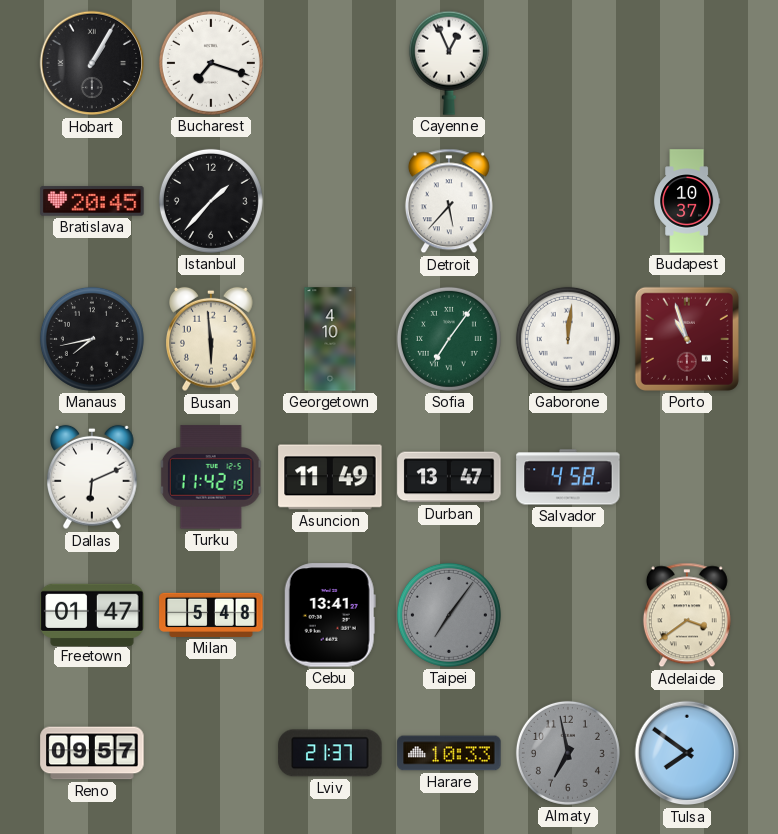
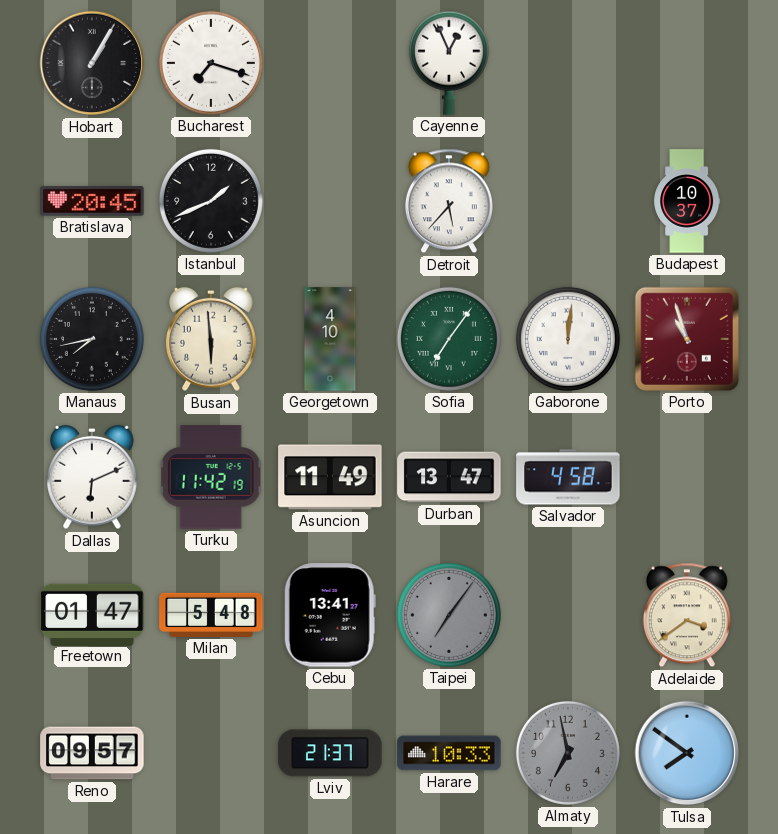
Istanbul: 1:37 -> 1:41
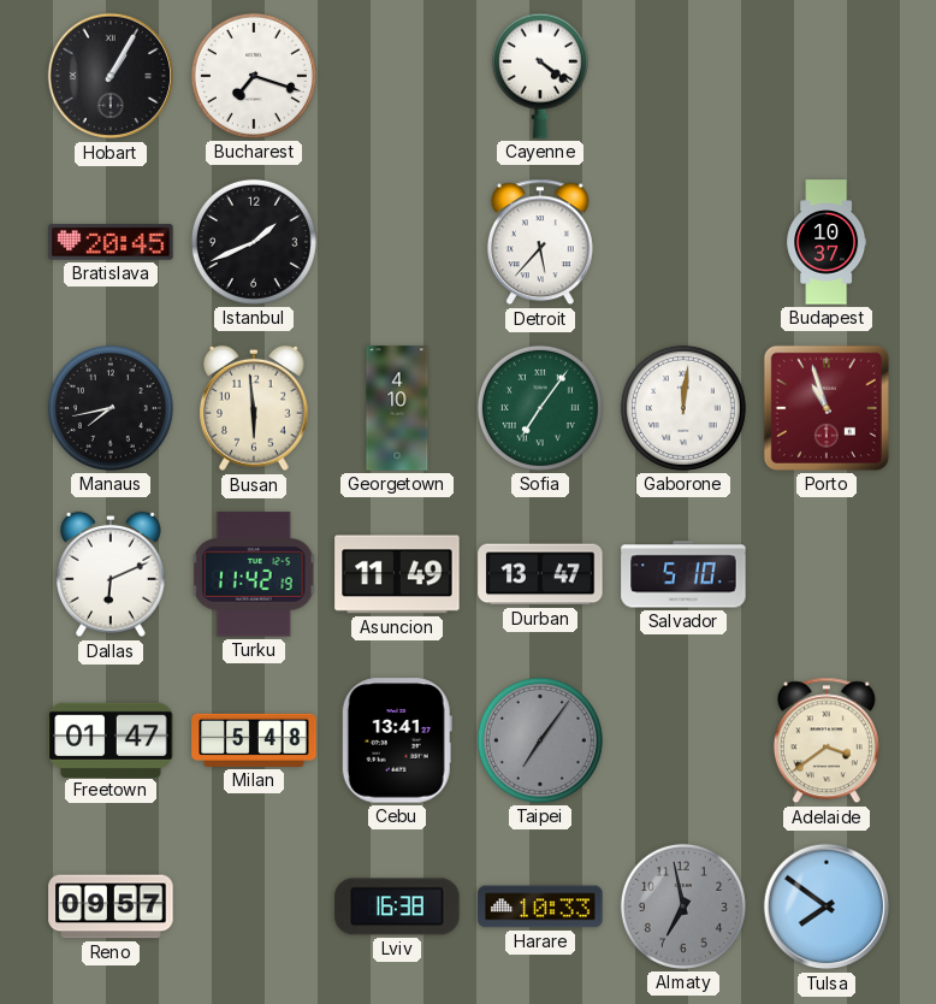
Cayenne: 12:56 -> 4:21
Salvador: 4:58 -> 5:10
Lviv: 21:37 -> 16:38
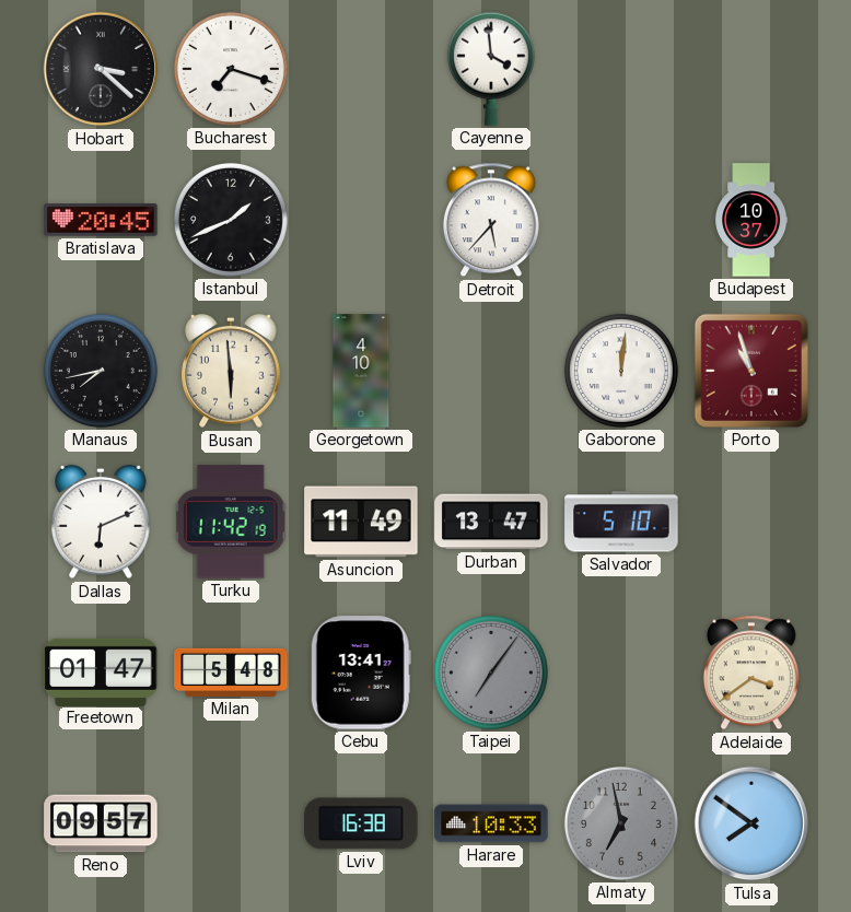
Hobart: 1:05 -> 3:22
Cayenne: 4:21 -> 3:59
Sofia: 7:06 -> none
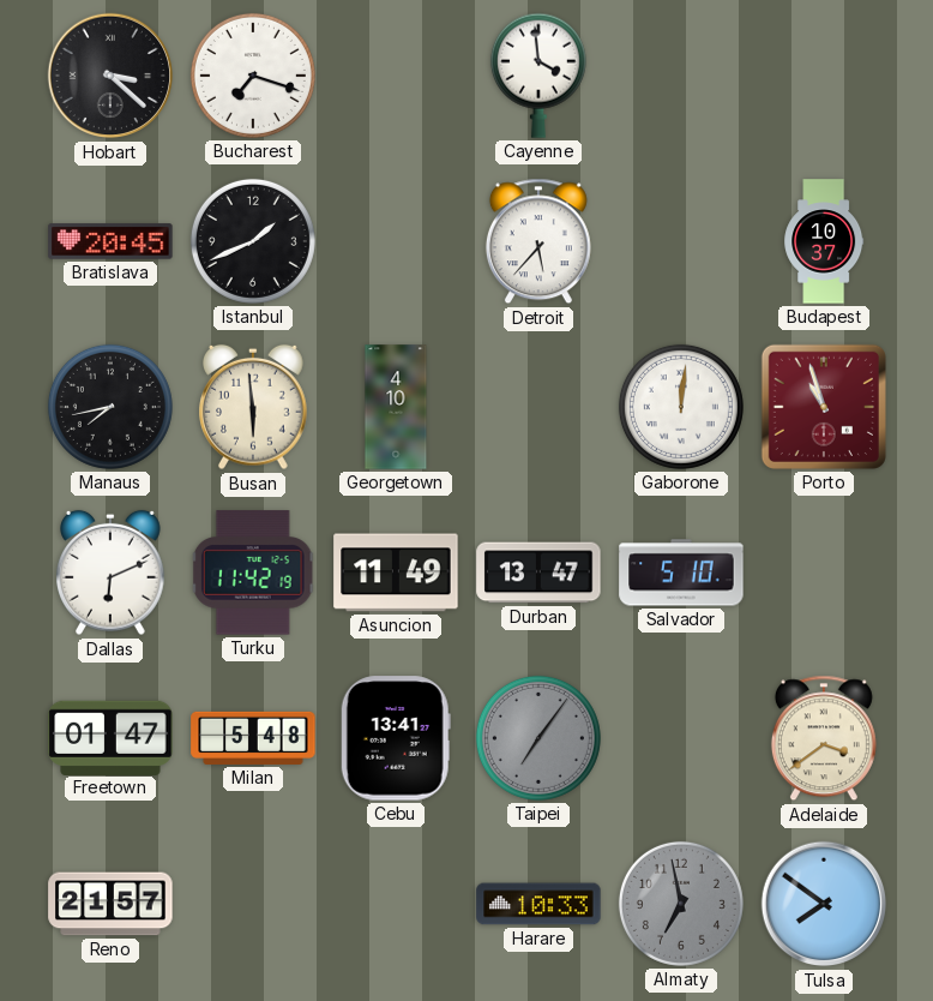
Reno: 09:57 -> 21:57
Lviv: 16:38 -> none
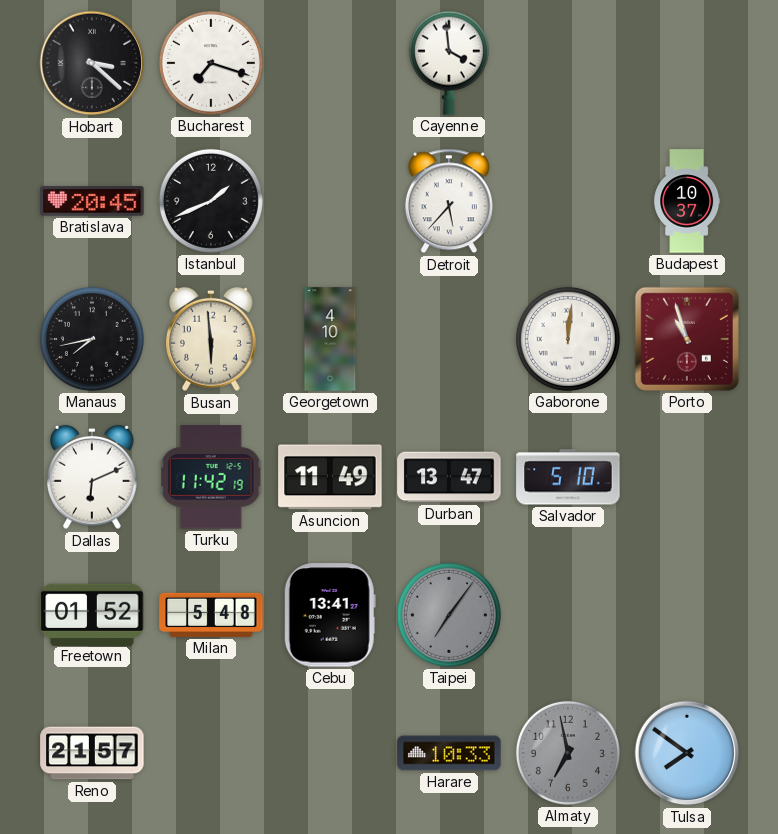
Freetown: 01:47 -> 01:52
Adelaide: 3:39 -> none
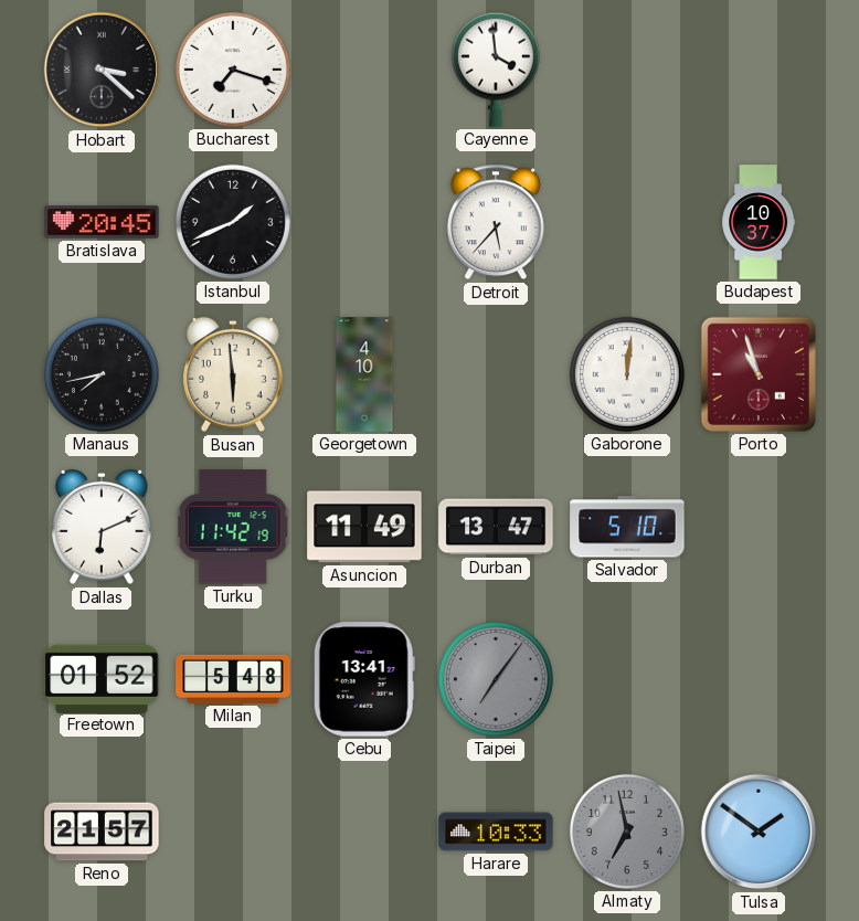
Tulsa: 7:51 -> 1:51
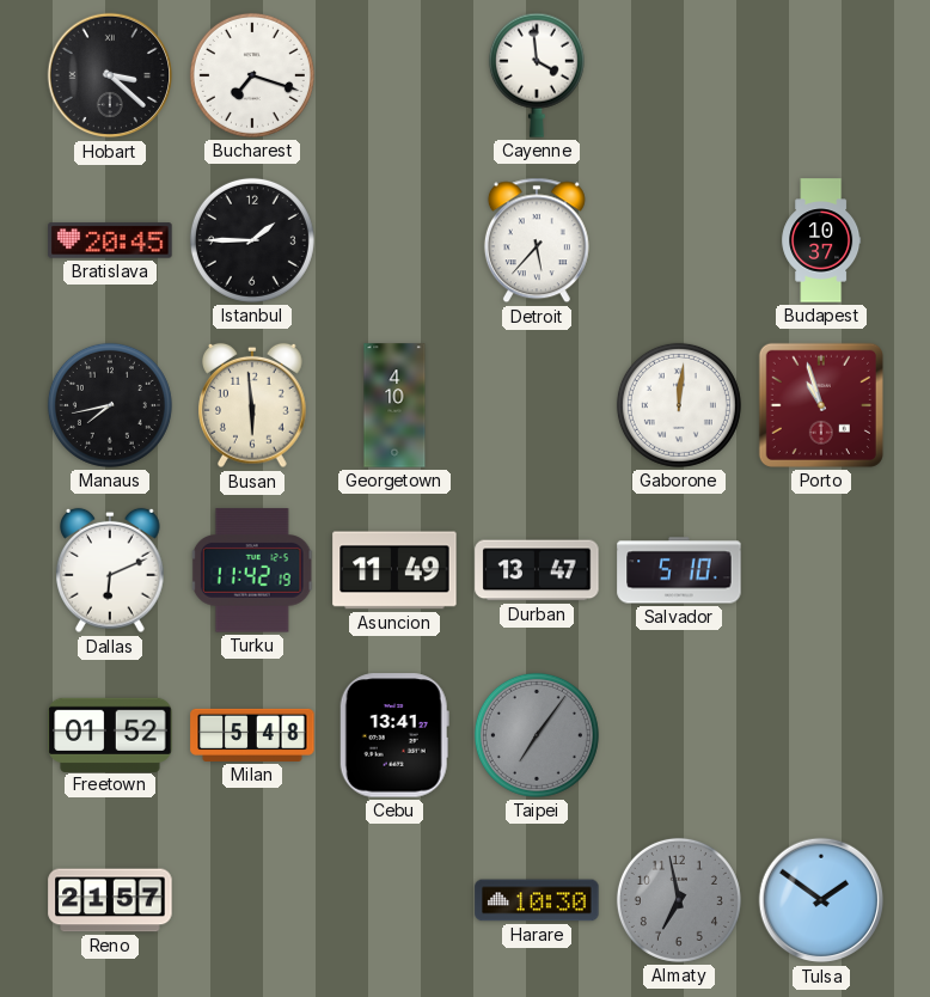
Istanbul: 1:41 -> 1:45
Harare: 10:33 -> 10:30
